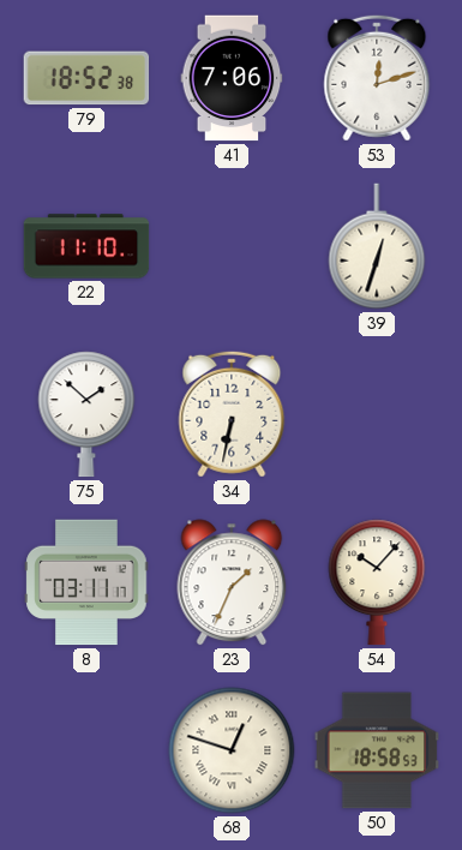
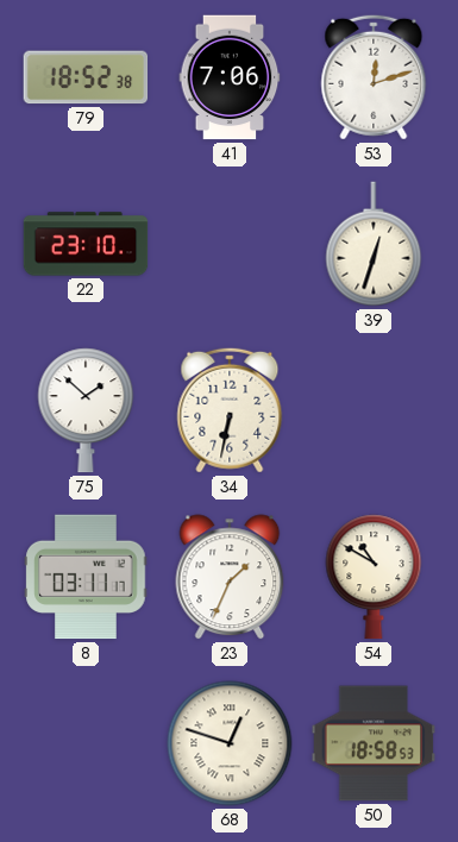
22: 11:10 -> 23:10
54: 10:07 -> 10:50
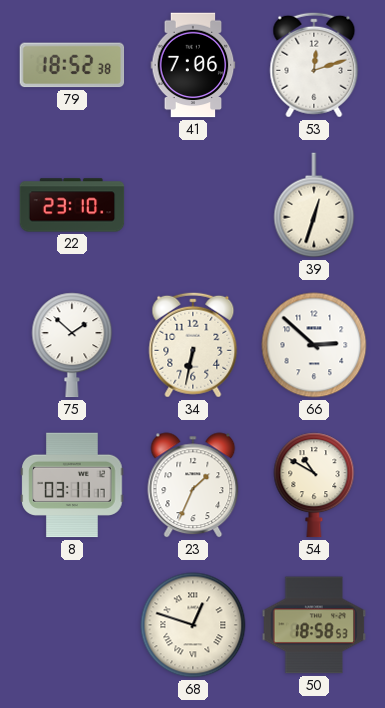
66: none -> 2:52
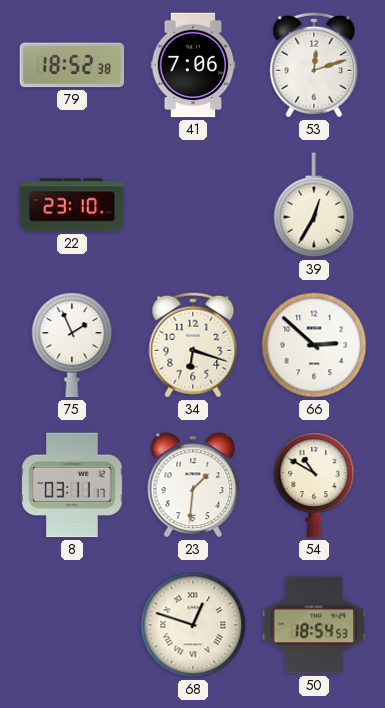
39: 12:33 -> 12:35
75: 1:52 -> 1:56
34: 6:32 -> 6:18
23: 1:34 -> 1:31
50: 18:58 -> 18:54
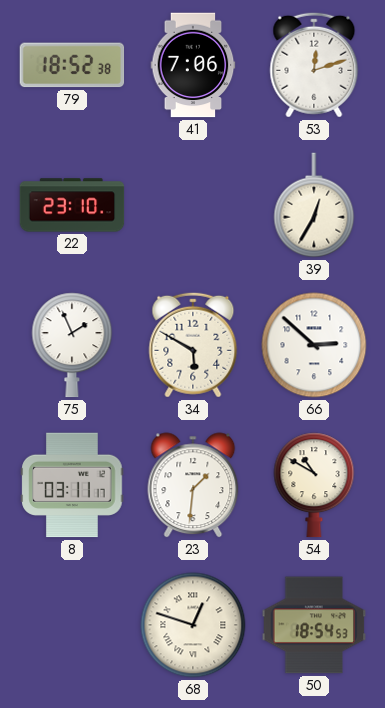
34: 6:18 -> 5:50
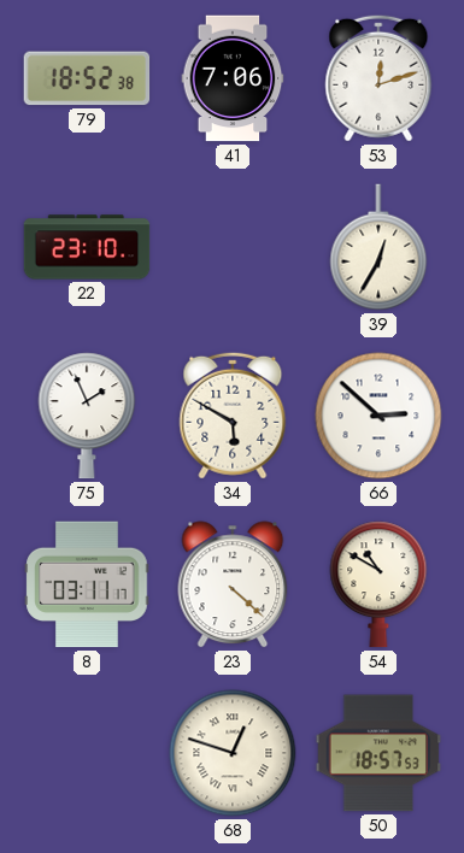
23: 1:31 -> 4:22
50: 18:54 -> 18:57
